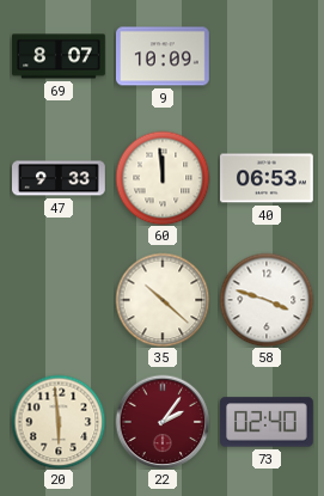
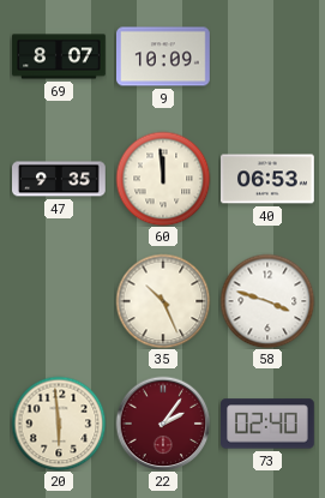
47: 9:33 -> 9:35
35: 10:22 -> 10:26
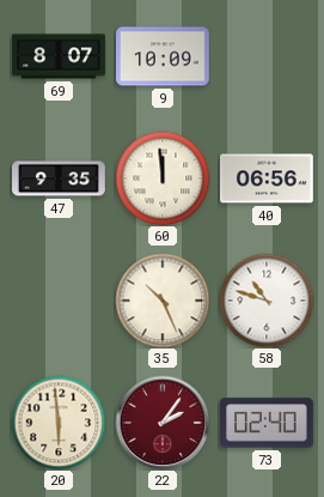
40: 06:53 -> 06:56
58: 3:48 -> 10:48
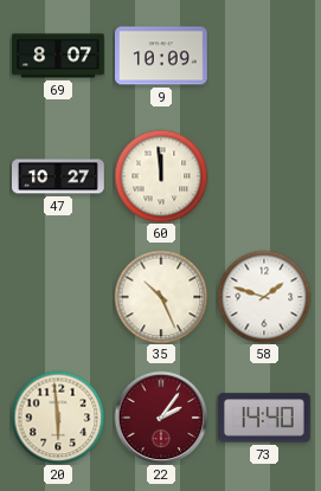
47: 9:35 -> 10:27
40: 06:56 -> none
58: 10:48 -> 1:48
73: 02:40 -> 14:40
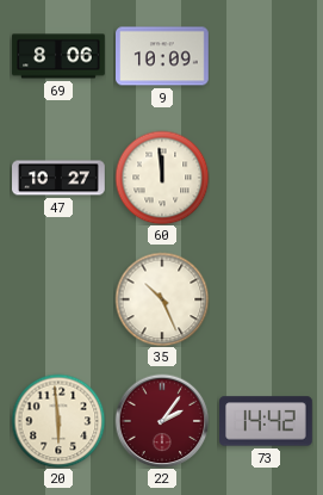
69: 8:07 -> 8:06
58: 1:48 -> none
73: 14:40 -> 14:42
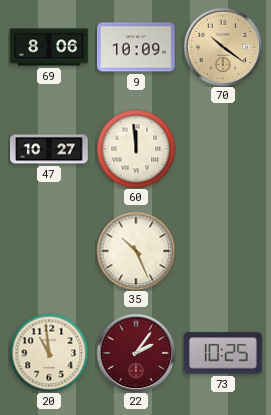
70: none -> 10:21
20: 5:59 -> 10:59
73: 14:42 -> 10:25
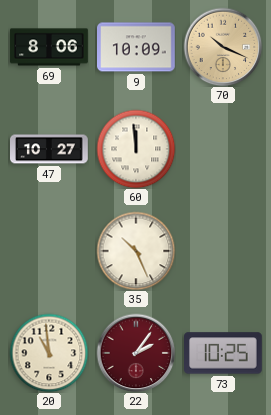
70: 10:21 -> 10:19
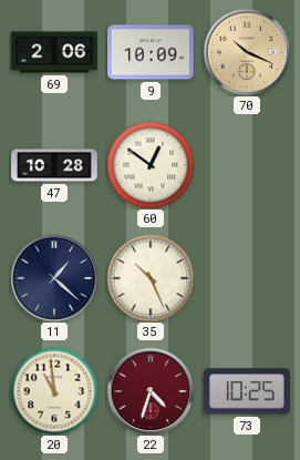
69: 8:06 -> 2:06
47: 10:27 -> 10:28
60: 11:59 -> 12:51
11: none -> 1:22
22: 2:06 -> 4:33
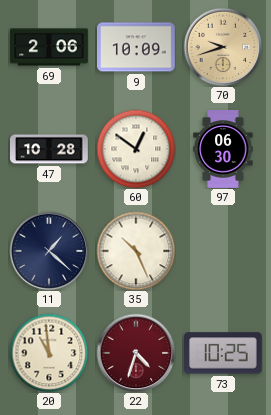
70: 10:19 -> 9:42
97: none -> 06:30
